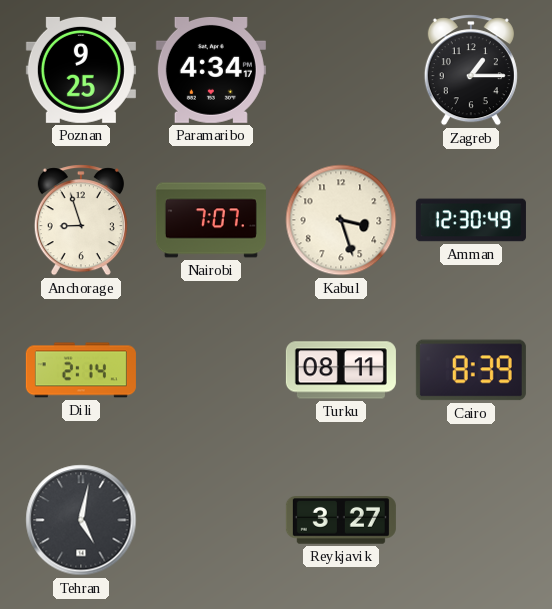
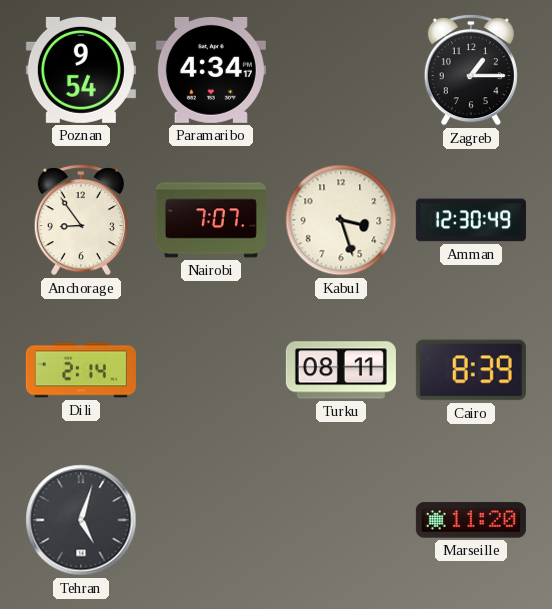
Poznan: 9:25 -> 9:54
Anchorage: 8:57 -> 8:54
Tehran: 5:02 -> 5:03
Reykjavik: 3:27 -> none
Marseille: none -> 11:20
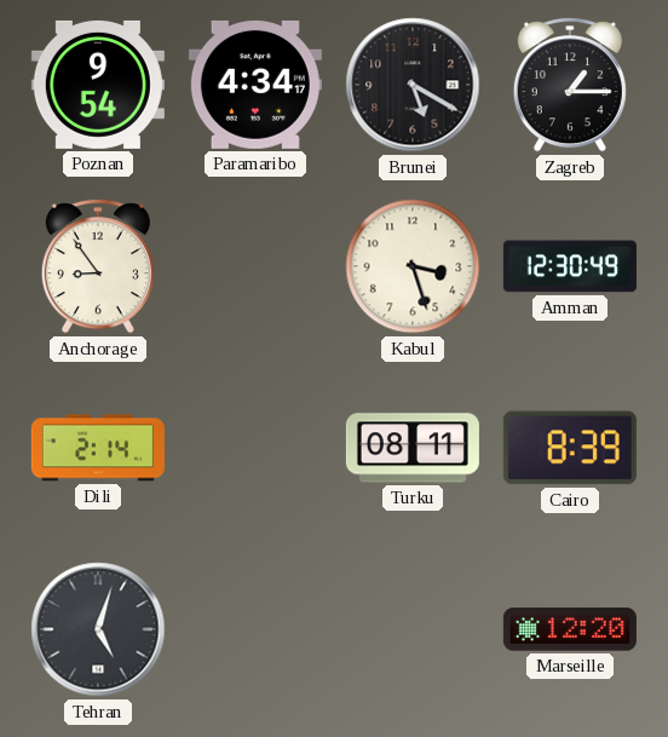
Brunei: none -> 5:20
Nairobi: 7:07 -> none
Marseille: 11:20 -> 12:20
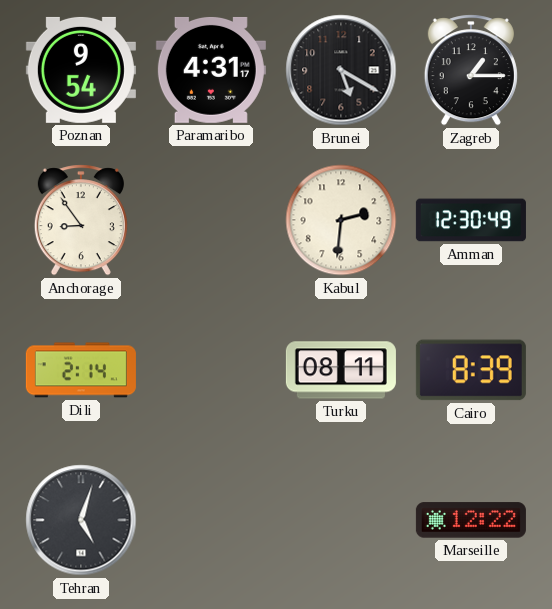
Paramaribo: 4:34 -> 4:31
Kabul: 3:27 -> 2:31
Marseille: 12:20 -> 12:22
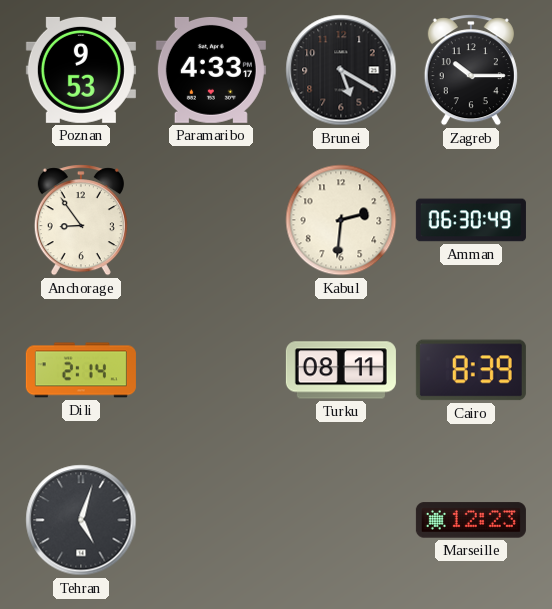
Poznan: 9:54 -> 9:53
Paramaribo: 4:31 -> 4:33
Zagreb: 1:15 -> 10:15
Amman: 12:30 -> 06:30
Marseille: 12:22 -> 12:23
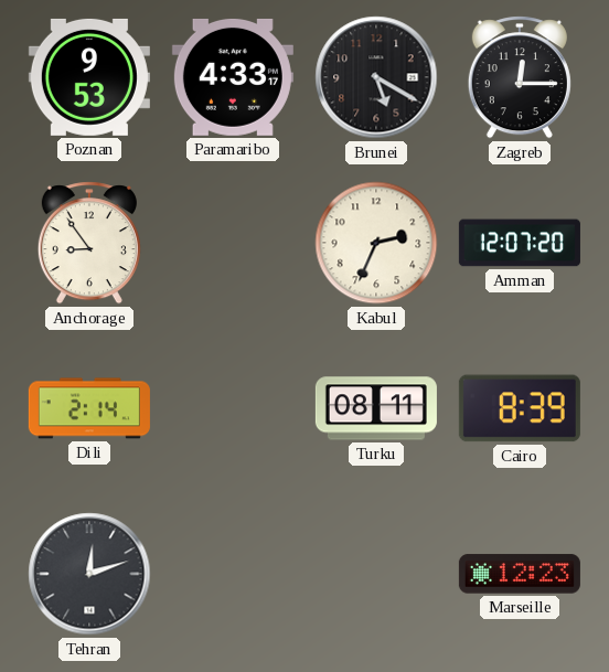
Zagreb: 10:15 -> 12:15
Kabul: 2:31 -> 2:34
Amman: 06:30 -> 12:07
Tehran: 5:03 -> 12:12
